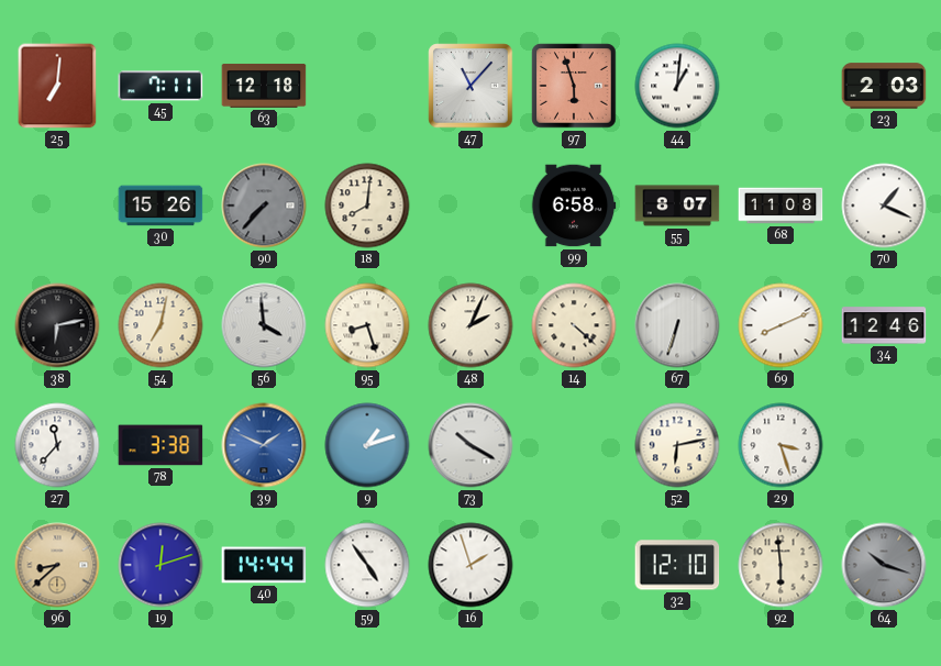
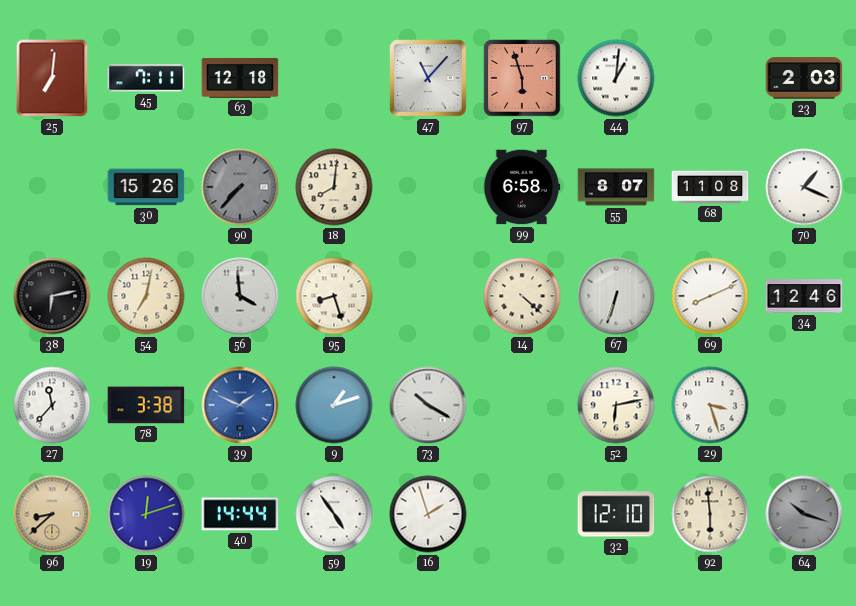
48: 2:04 -> none
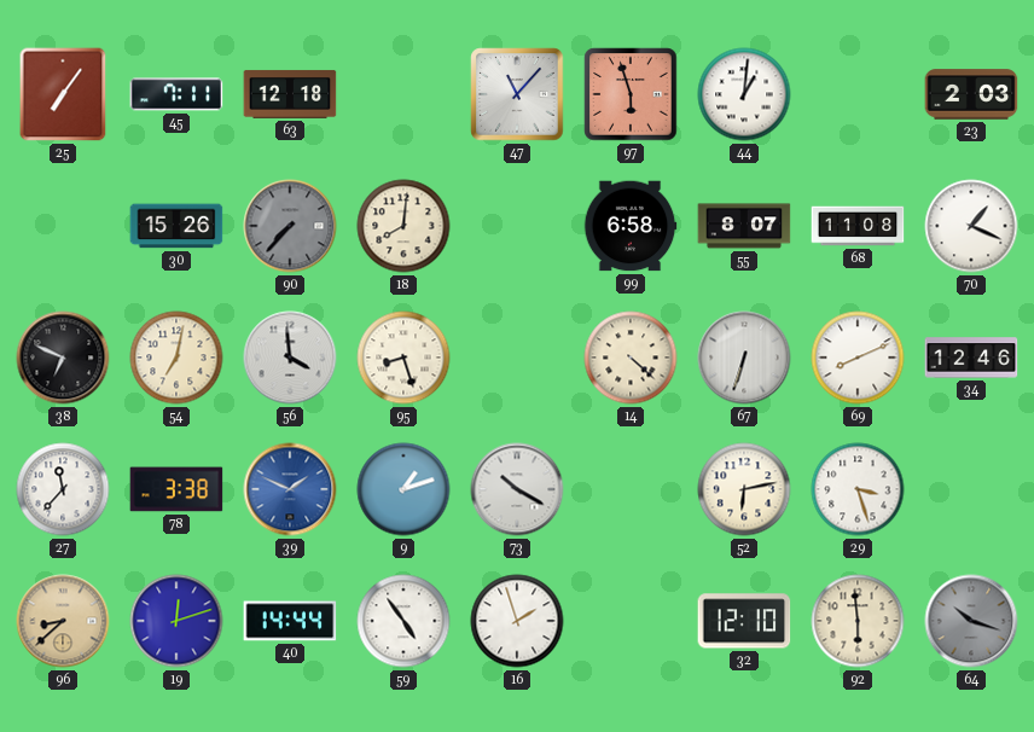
25: 7:01 -> 7:06
38: 6:13 -> 6:49
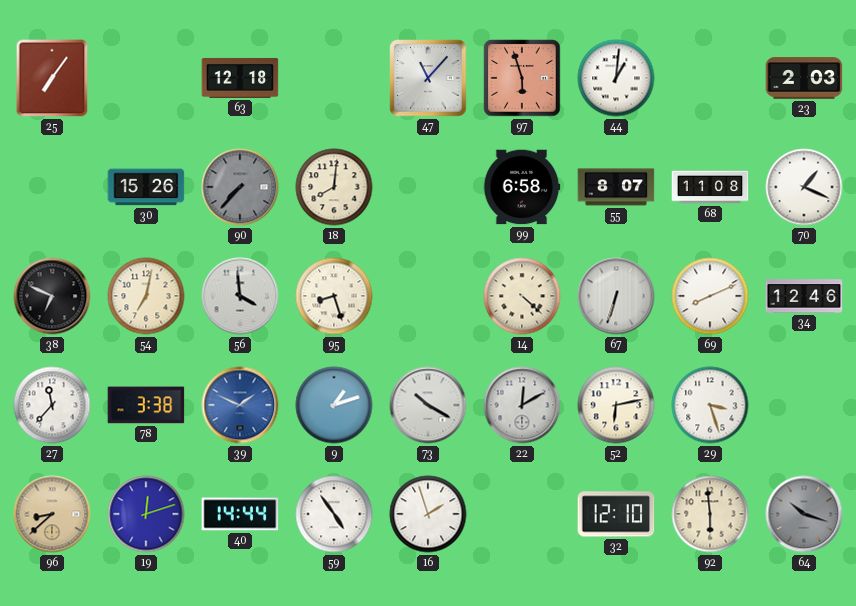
45: 7:11 -> none
22: none -> 12:10
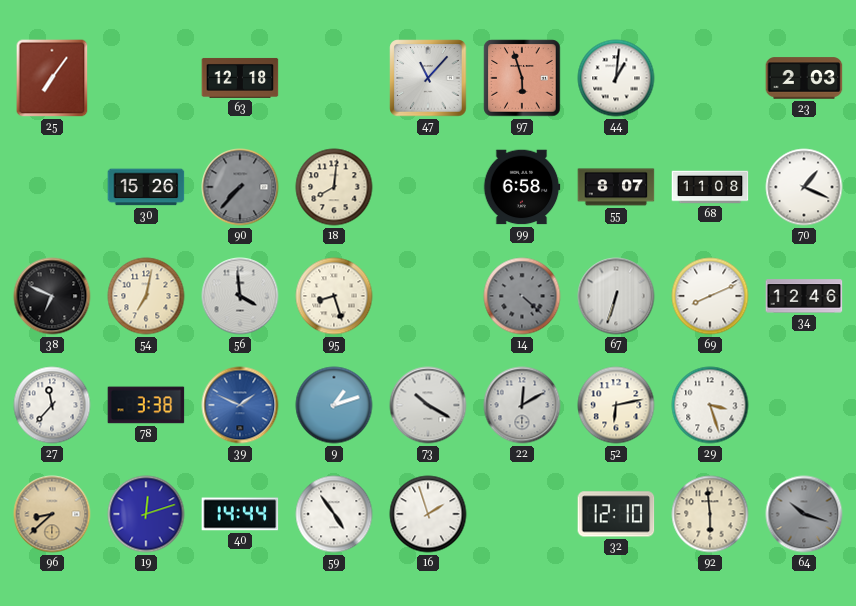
14 dial: cream -> grey
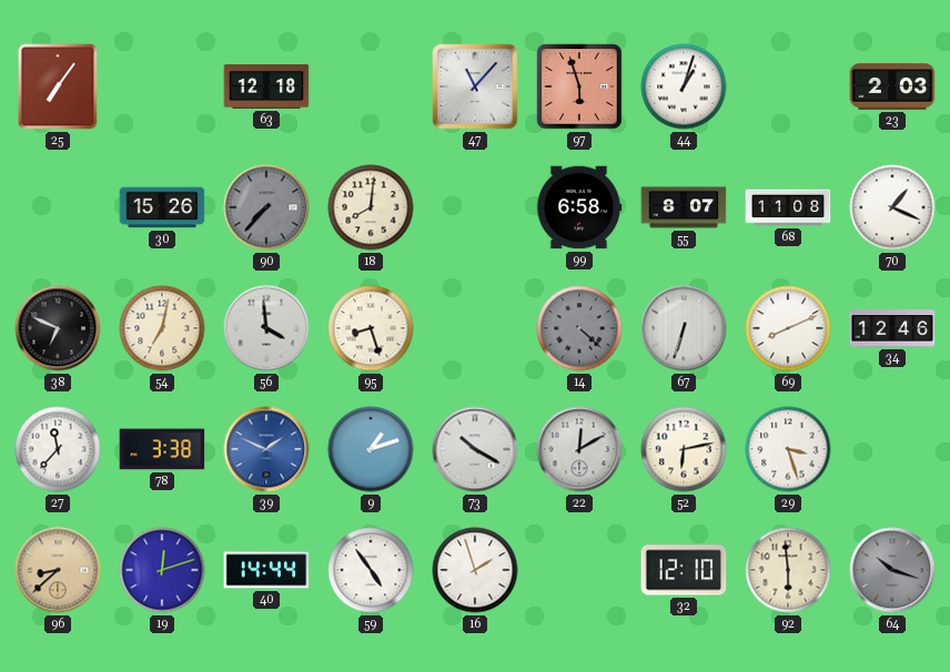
44: 1:01 -> 1:03
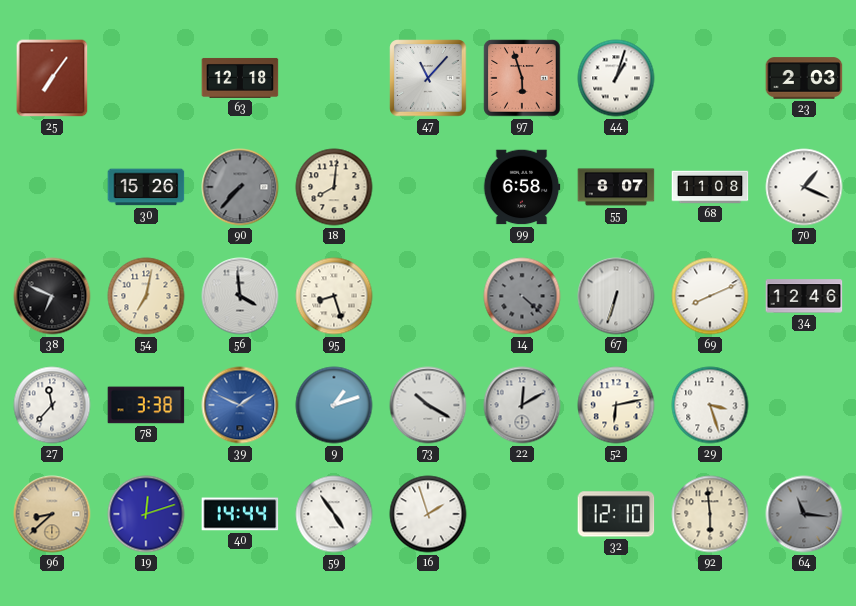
64: 10:18 -> 11:16
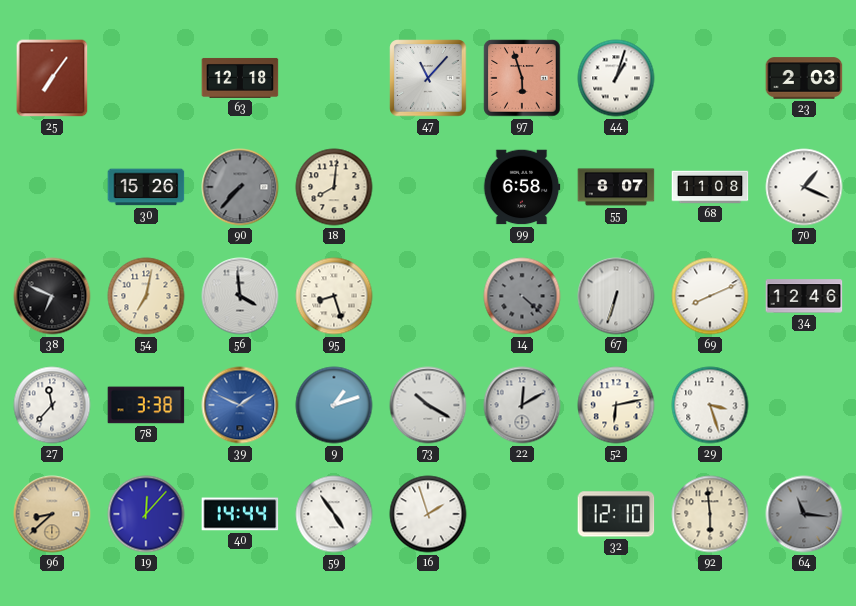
19: 12:12 -> 12:07
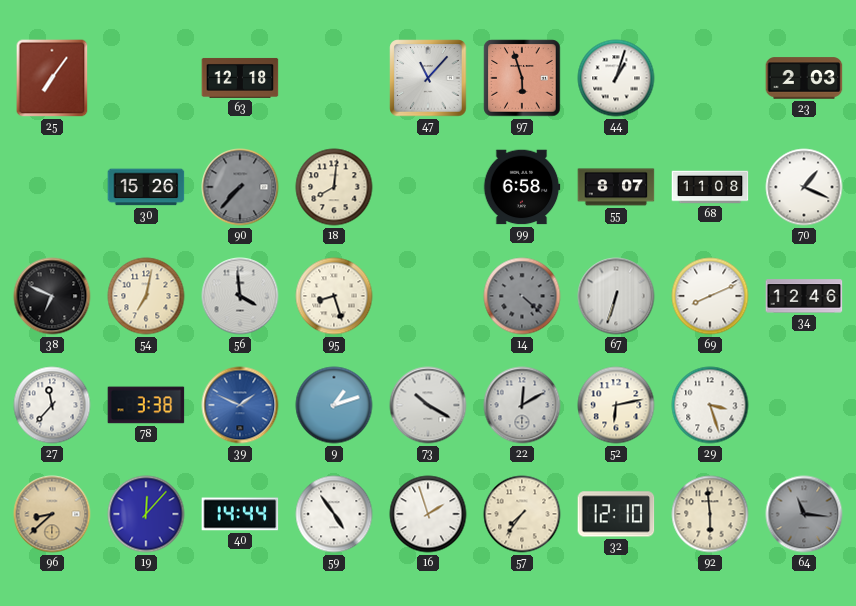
57: none -> 7:36
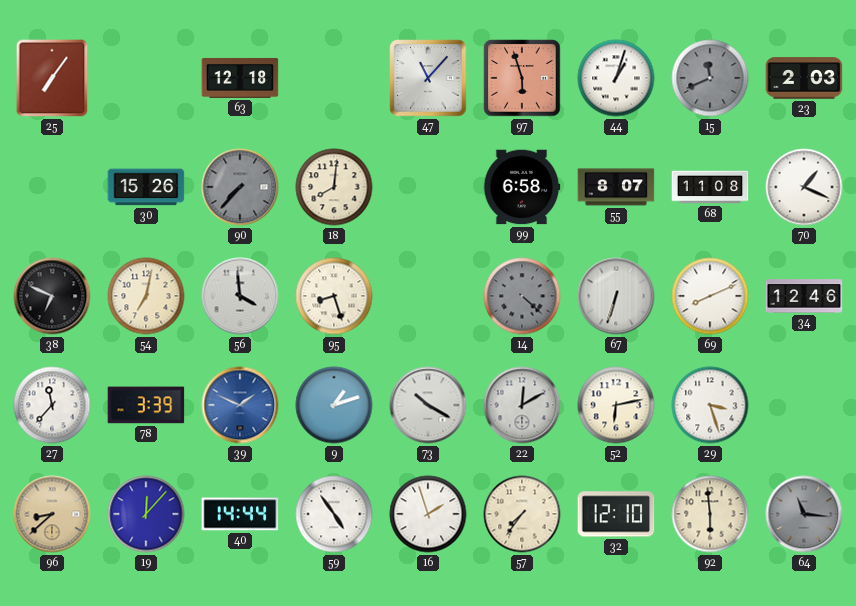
15: none -> 11:41
78: 3:38 -> 3:39
